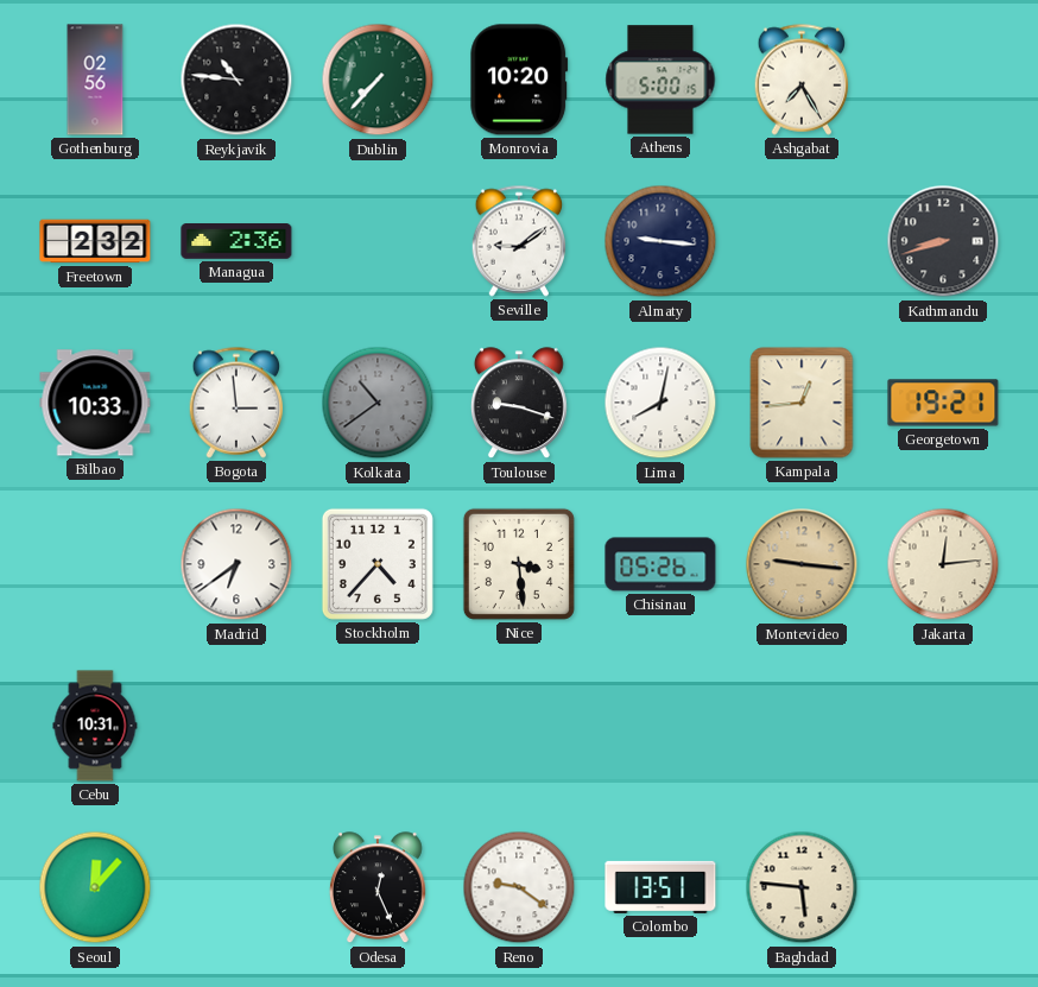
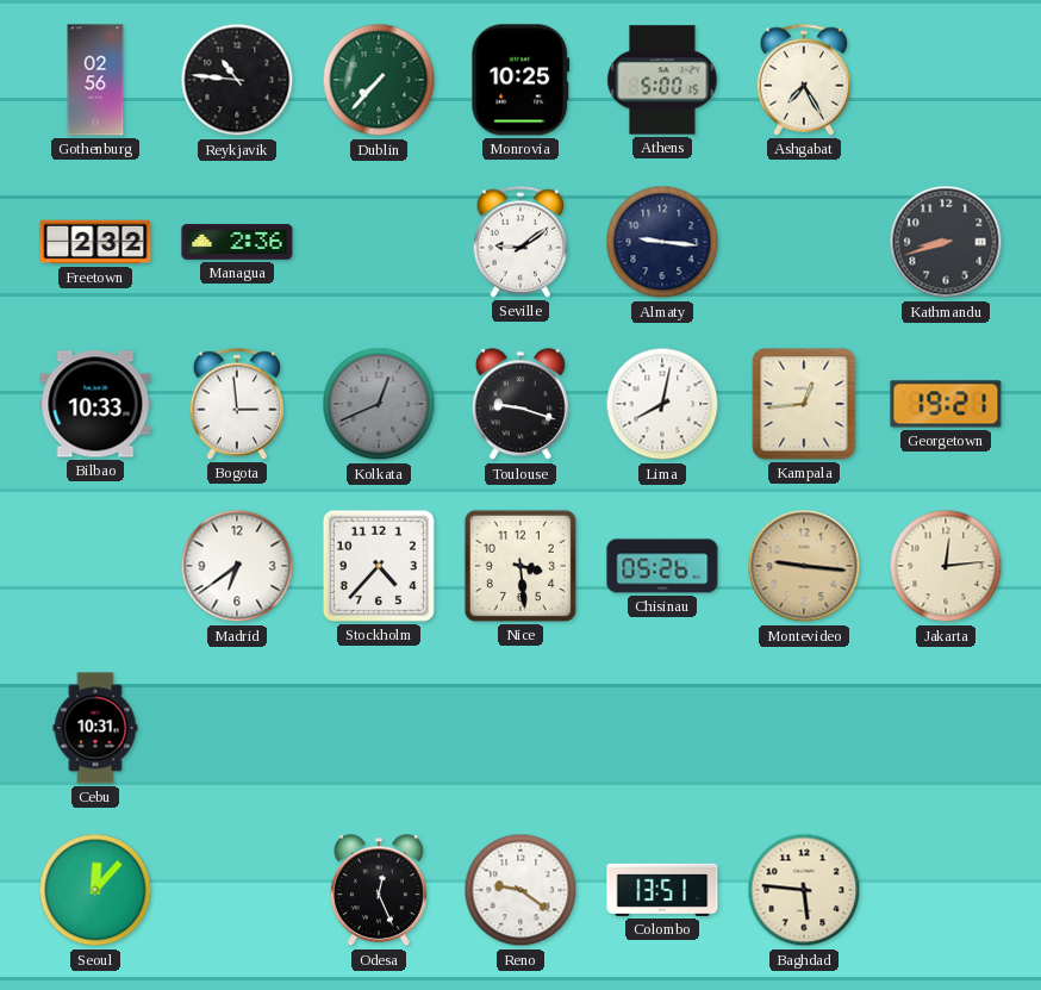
Monrovia: 10:20 -> 10:25
Kolkata: 10:39 -> 12:41
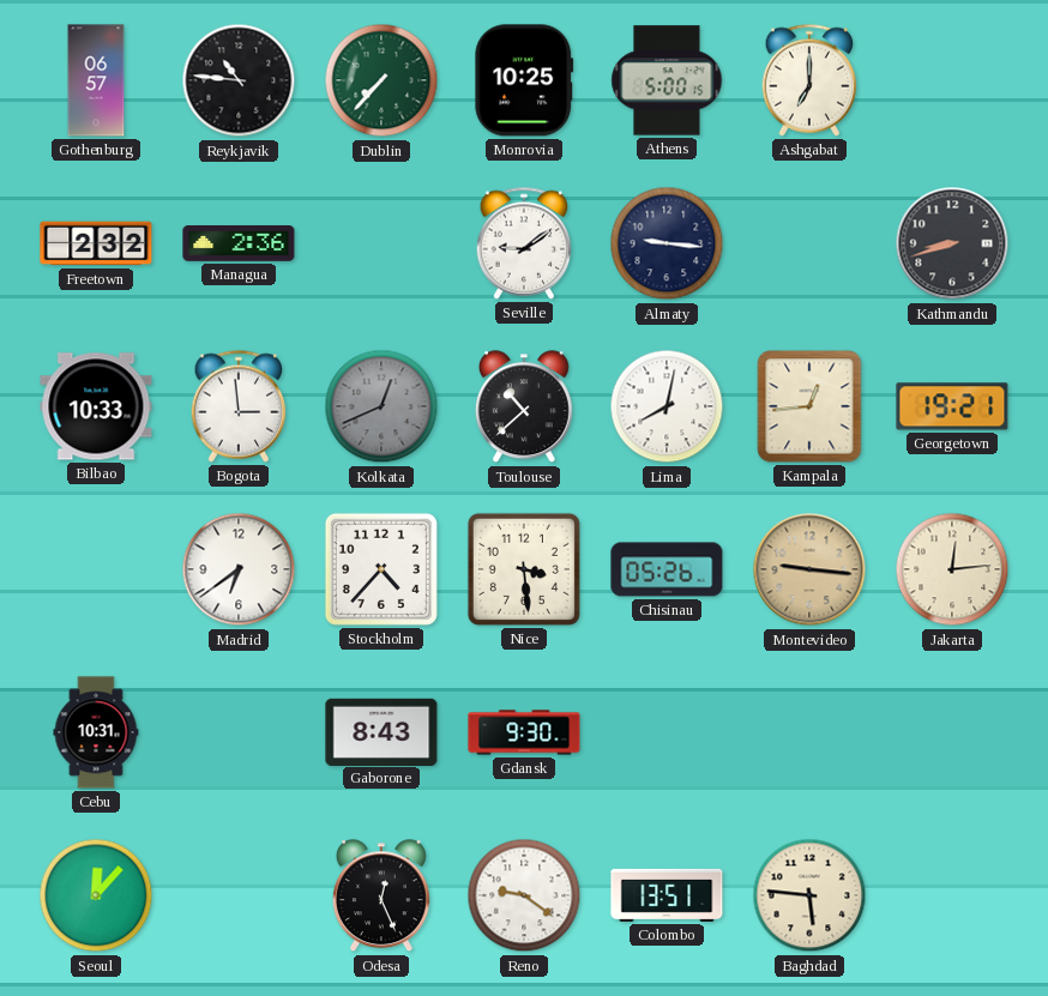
Gothenburg: 02:56 -> 06:57
Ashgabat: 7:25 -> 7:00
Toulouse: 9:18 -> 10:38
Gaborone: none -> 8:43
Gdansk: none -> 9:30
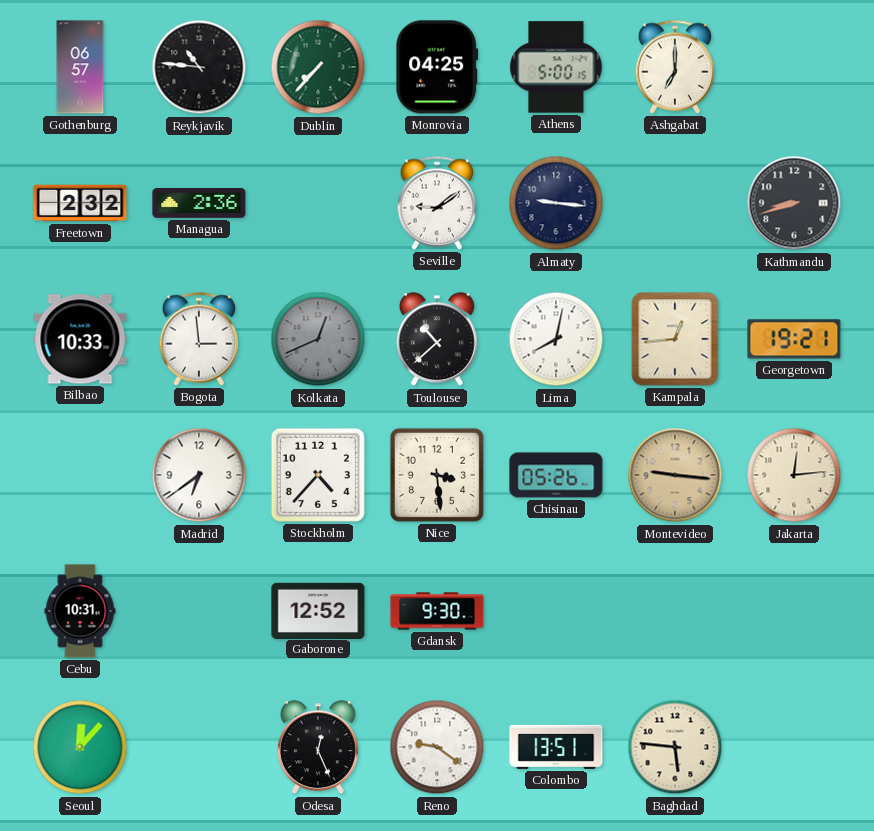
Monrovia: 10:25 -> 04:25
Gaborone: 8:43 -> 12:52
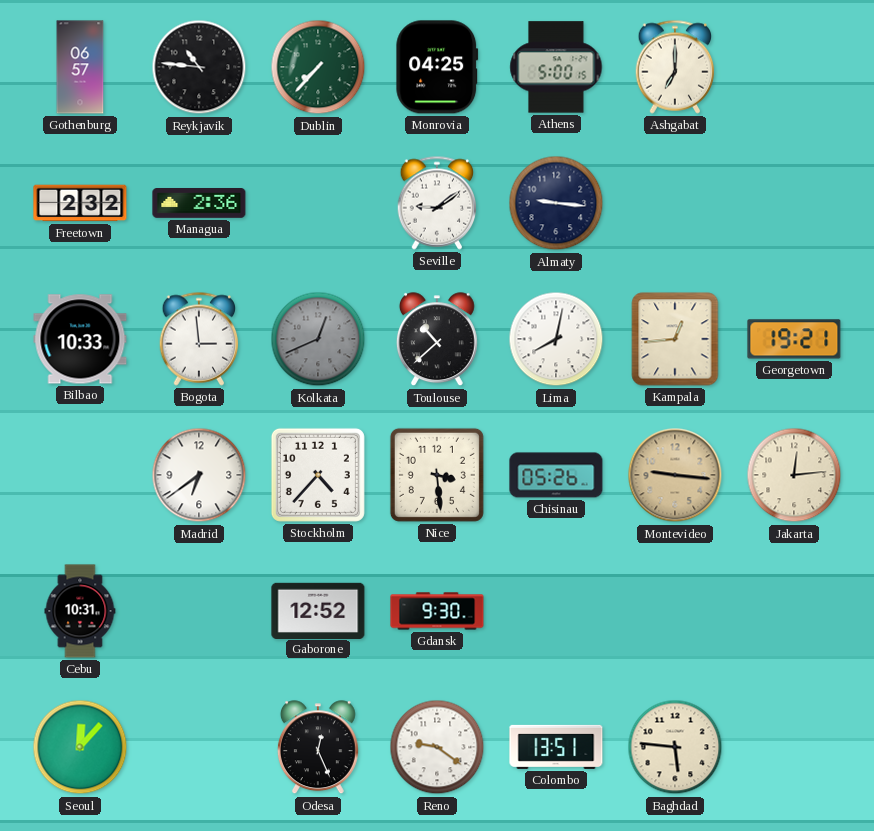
Kathmandu: 8:42 -> none
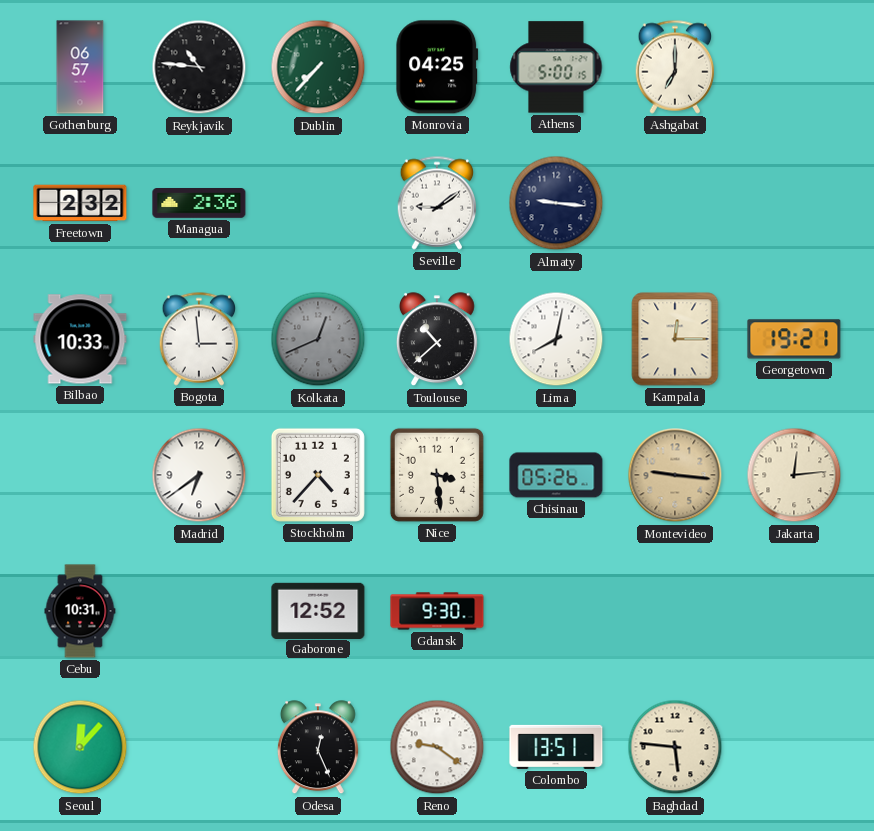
Kampala: 12:44 -> 12:15
